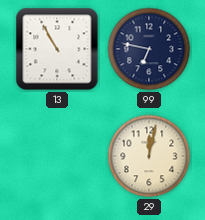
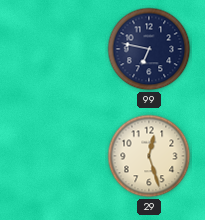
13: 10:55 -> none
29: 12:02 -> 12:27
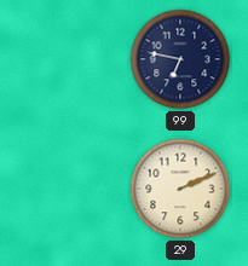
29: 12:27 -> 2:11
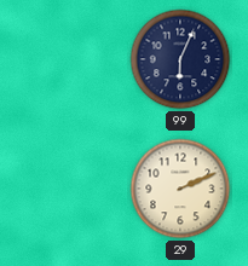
99: 6:47 -> 6:04
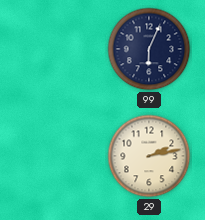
29: 2:11 -> 2:13
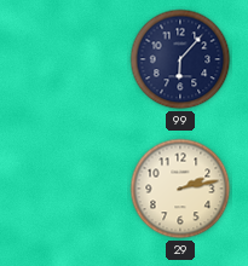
99: 6:04 -> 6:07
